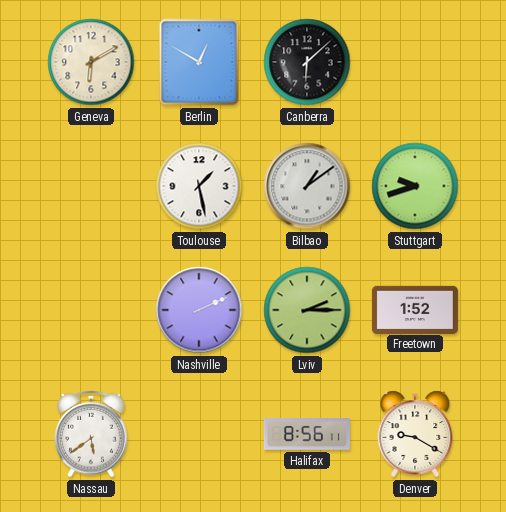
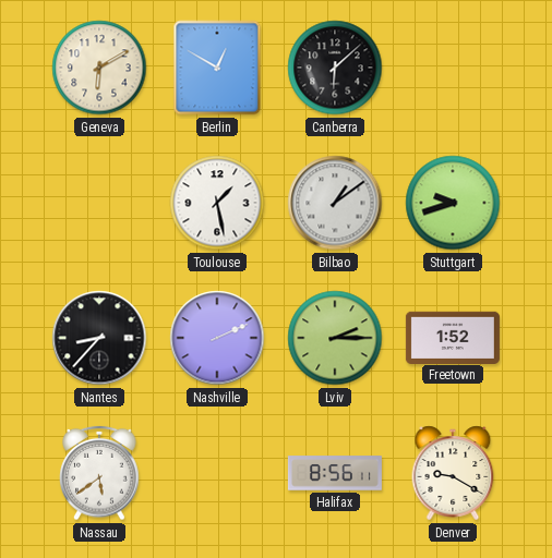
Nantes: none -> 8:37
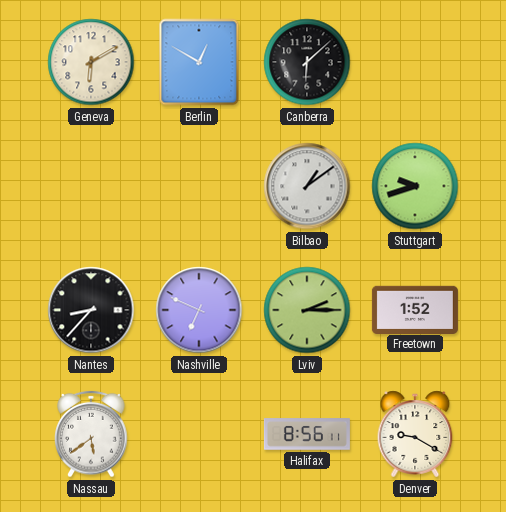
Toulouse: 1:28 -> none
Nashville: 2:11 -> 6:49
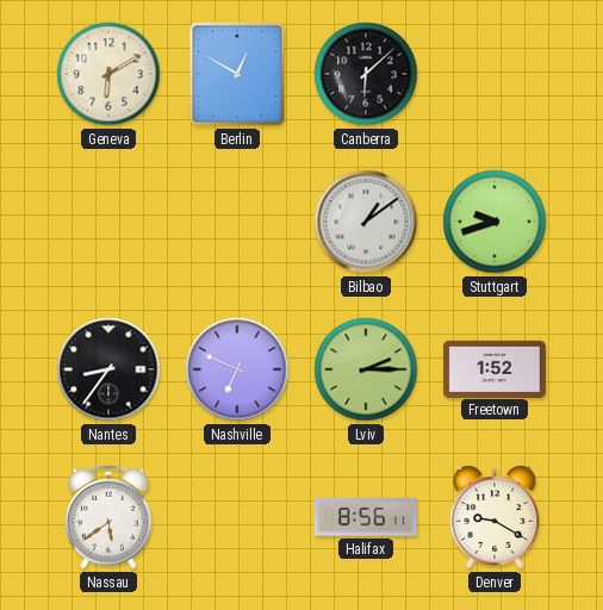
Nantes: 8:37 -> 8:36
